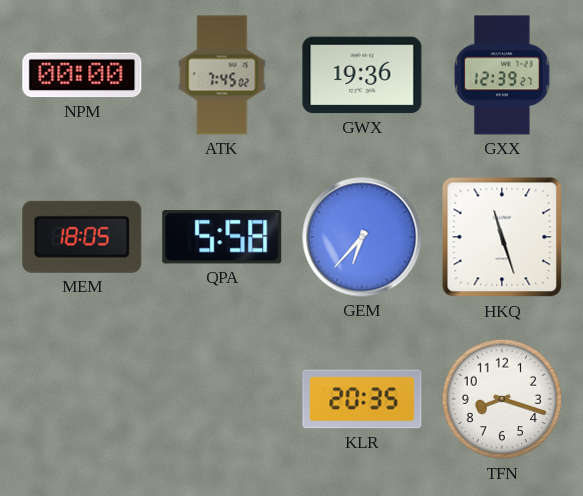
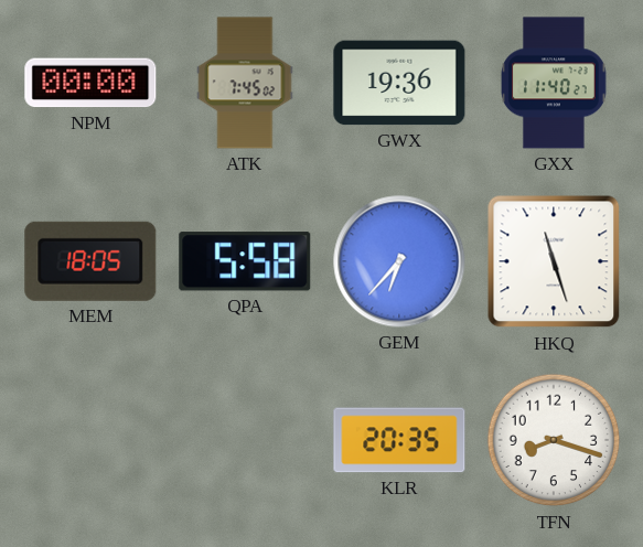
GXX: 12:39 -> 11:40
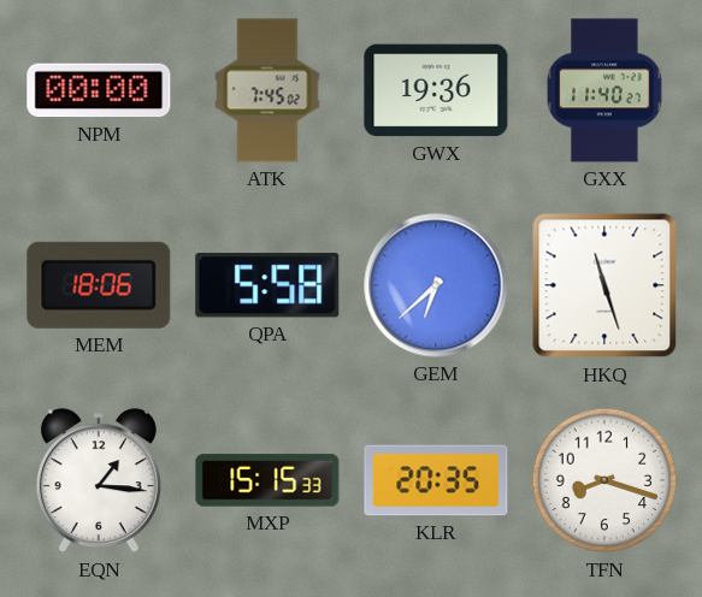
MEM: 18:05 -> 18:06
GEM: 6:37 -> 6:38
EQN: none -> 1:16
MXP: none -> 15:15
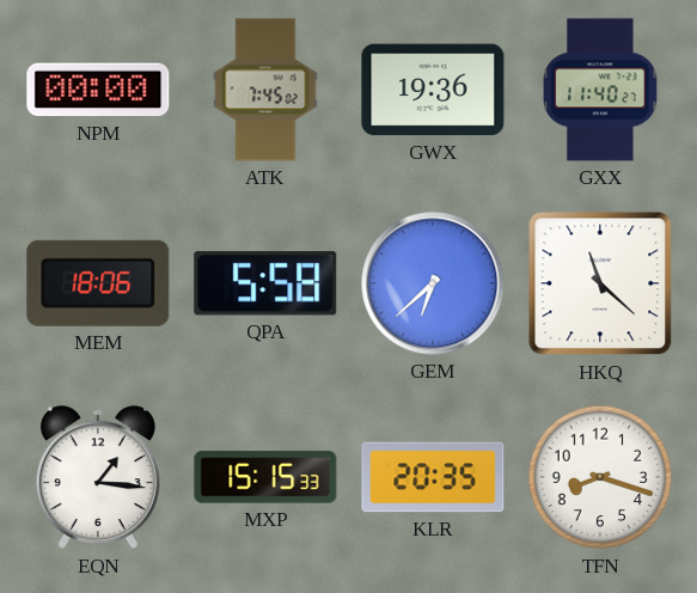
HKQ: 11:27 -> 11:22
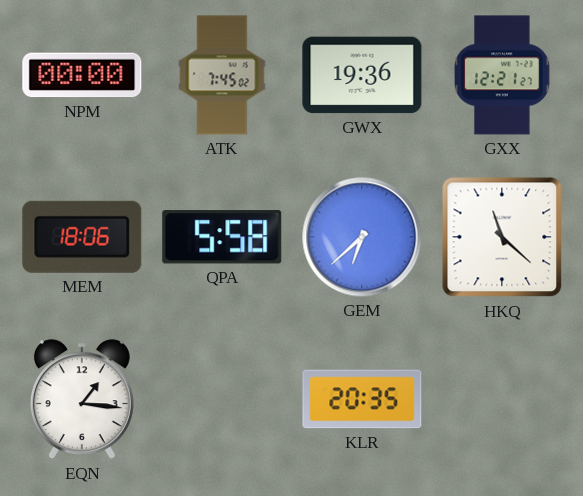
GXX: 11:40 -> 12:21
MXP: 15:15 -> none
TFN: 8:18 -> none
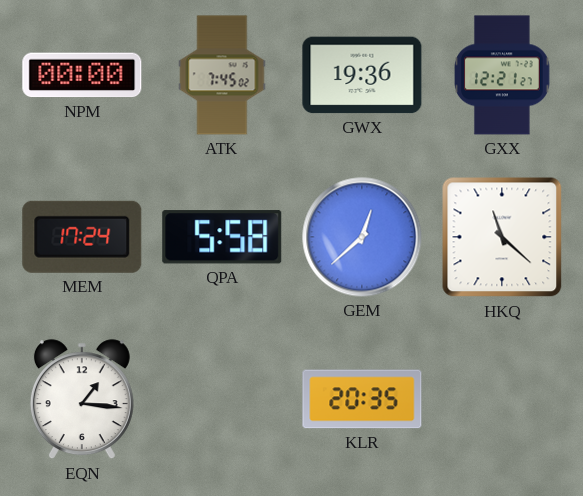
MEM: 18:06 -> 17:24
GEM: 6:38 -> 12:38
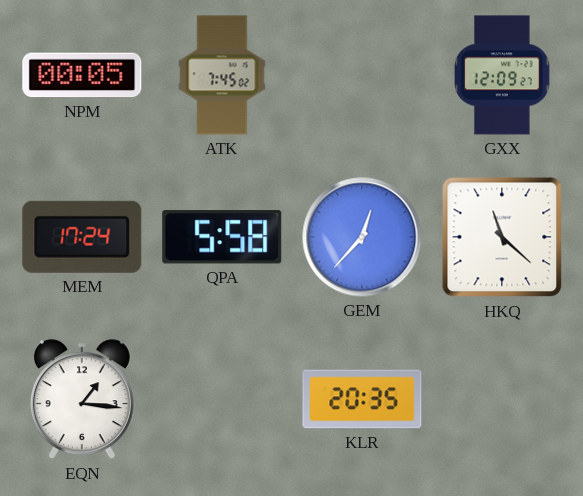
NPM: 00:00 -> 00:05
GWX: 19:36 -> none
GXX: 12:21 -> 12:09
GEM: 12:38 -> 12:37
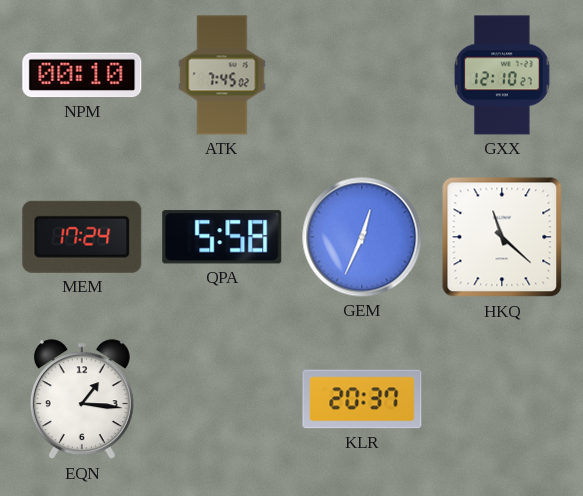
NPM: 00:05 -> 00:10
GXX: 12:09 -> 12:10
GEM: 12:37 -> 12:34
KLR: 20:35 -> 20:37
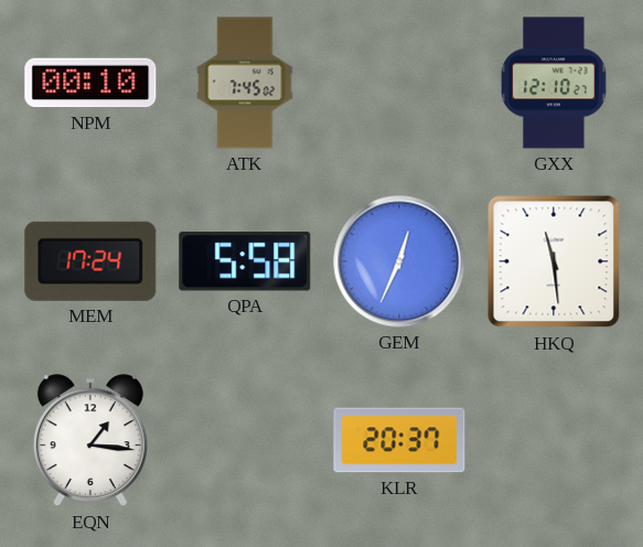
HKQ: 11:22 -> 11:29
